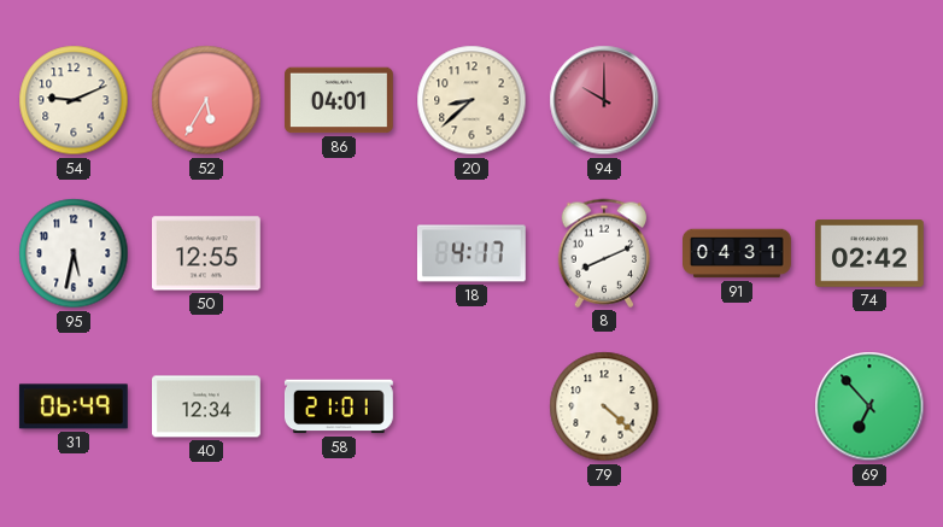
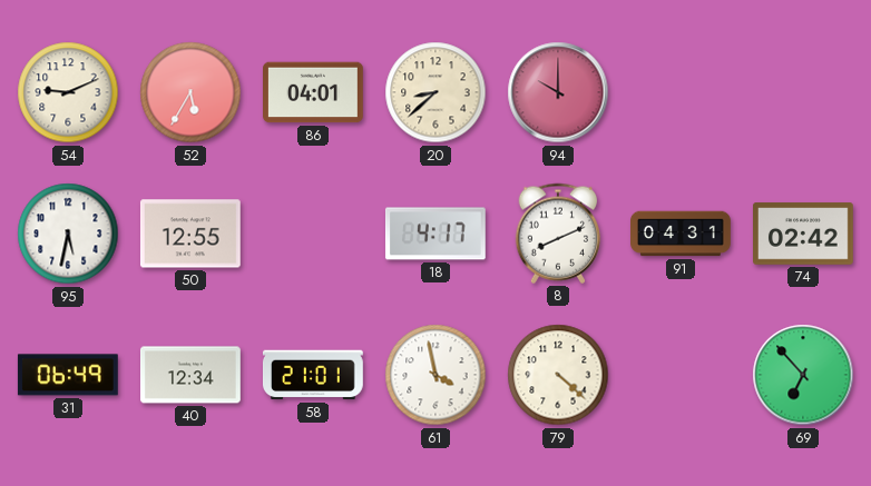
61: none -> 3:58
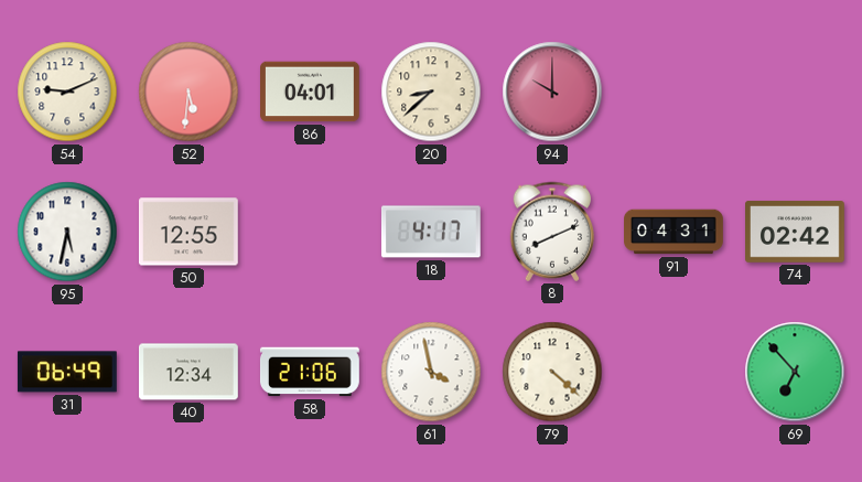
52: 5:35 -> 5:31
58: 21:01 -> 21:06
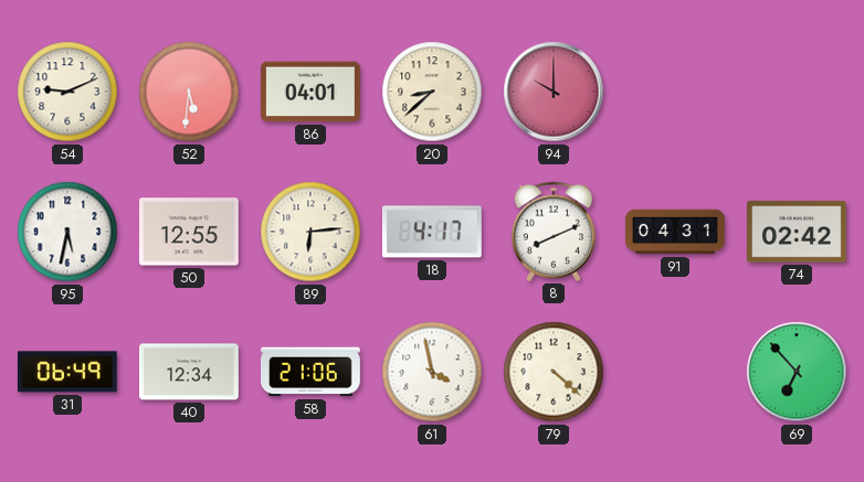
89: none -> 6:14
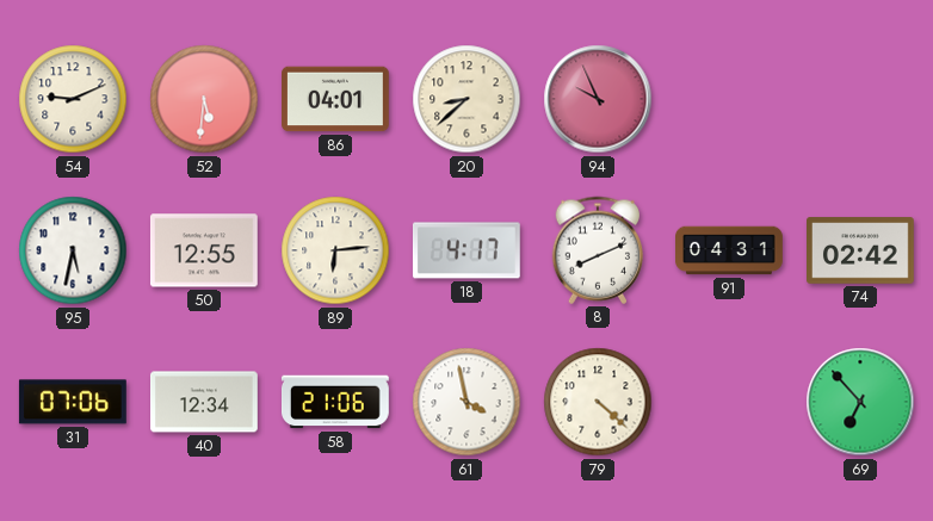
94: 10:00 -> 9:56
31: 06:49 -> 07:06
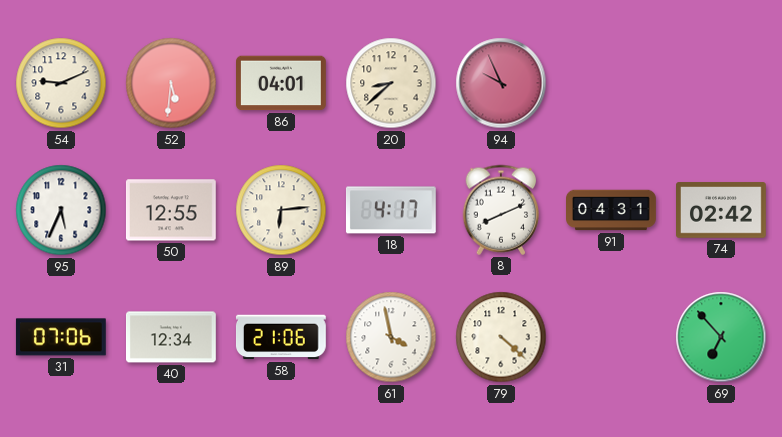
95: 5:32 -> 5:34
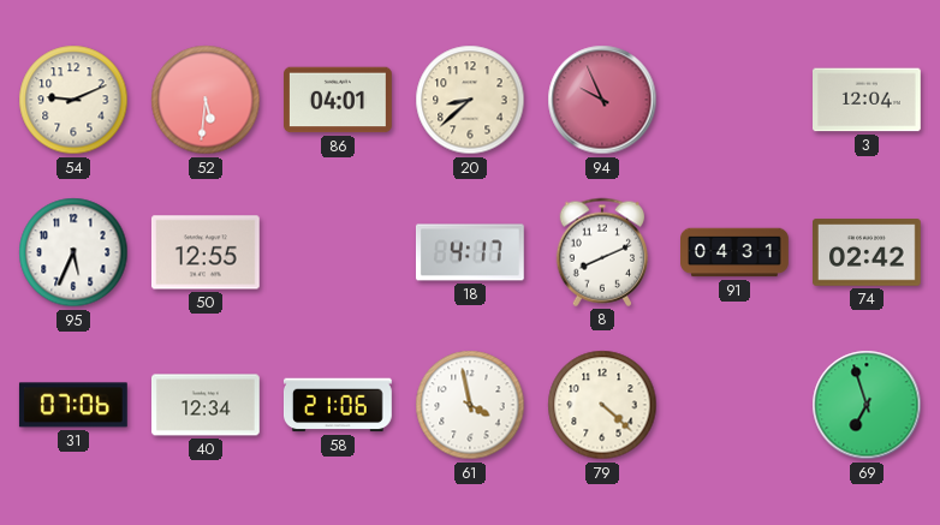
3: none -> 12:04
89: 6:14 -> none
69: 6:53 -> 6:57
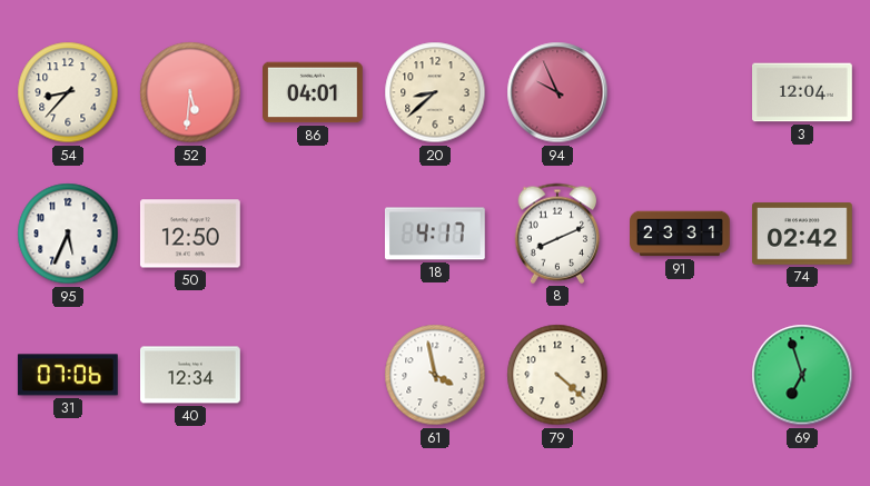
54: 9:11 -> 8:37
50: 12:55 -> 12:50
91: 04:31 -> 23:31
58: 21:06 -> none
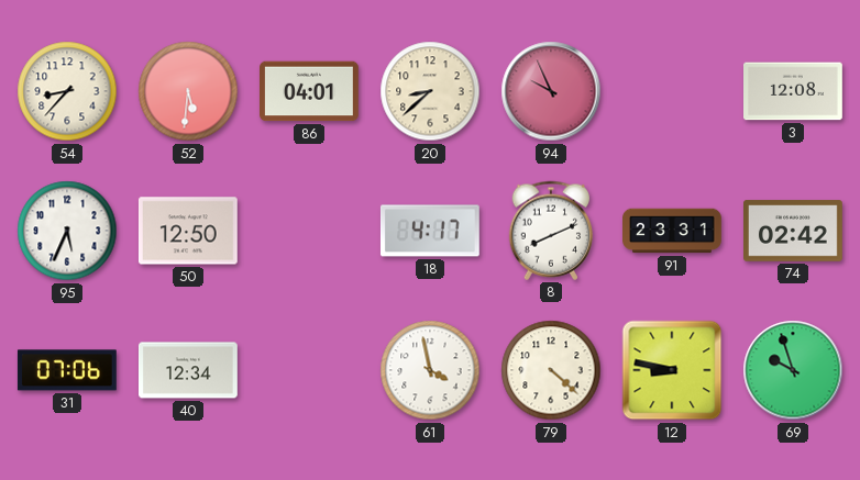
3: 12:04 -> 12:08
12: none -> 8:47
69: 6:57 -> 9:57
